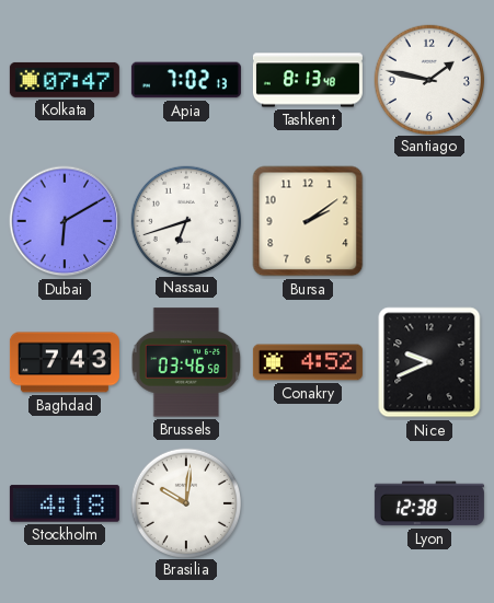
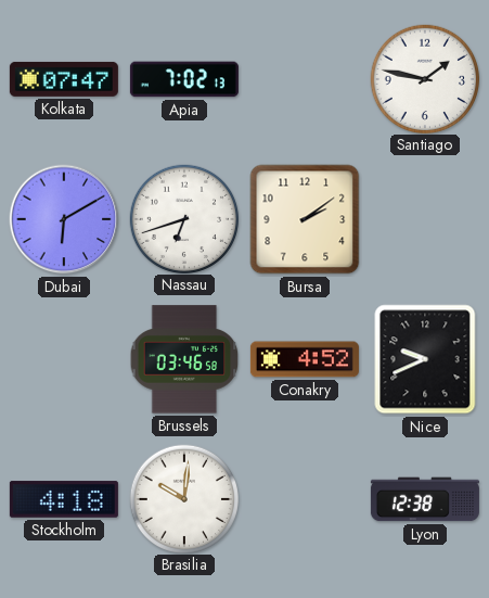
Tashkent: 8:13 -> none
Baghdad: 7:43 -> none
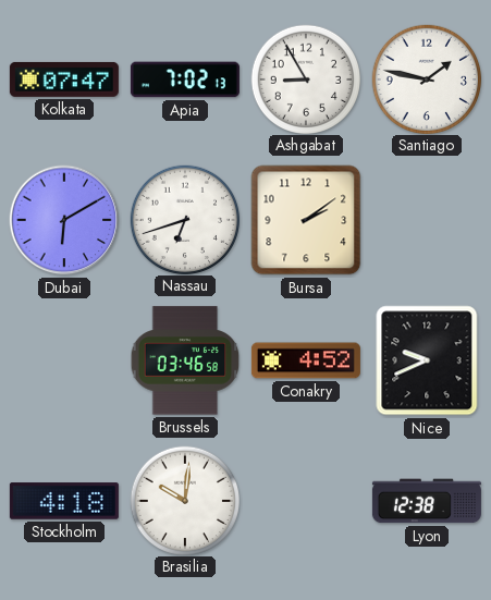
Ashgabat: none -> 8:55
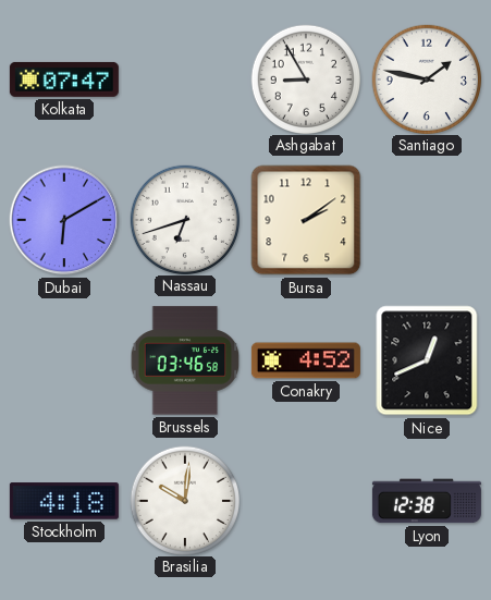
Apia: 7:02 -> none
Nice: 9:41 -> 12:41
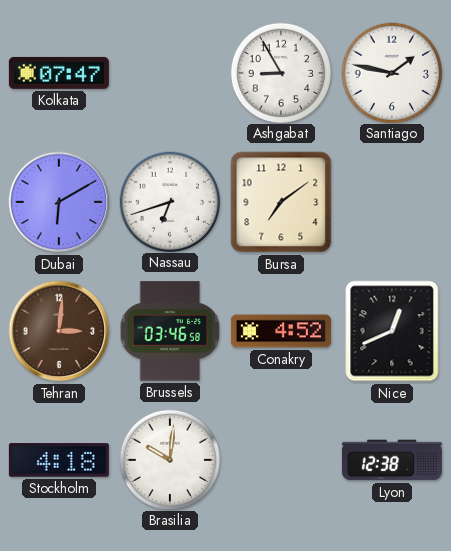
Bursa: 2:09 -> 7:09
Tehran: none -> 3:01
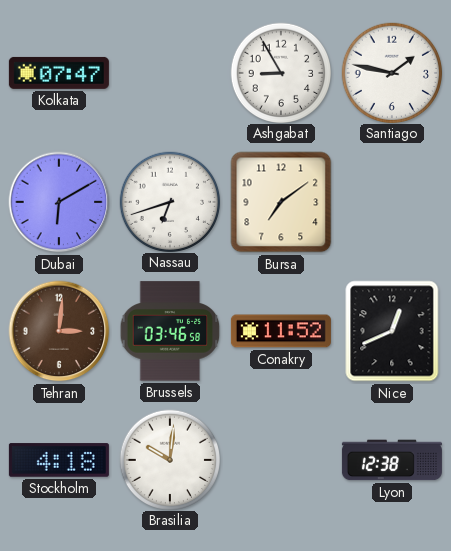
Conakry: 4:52 -> 11:52
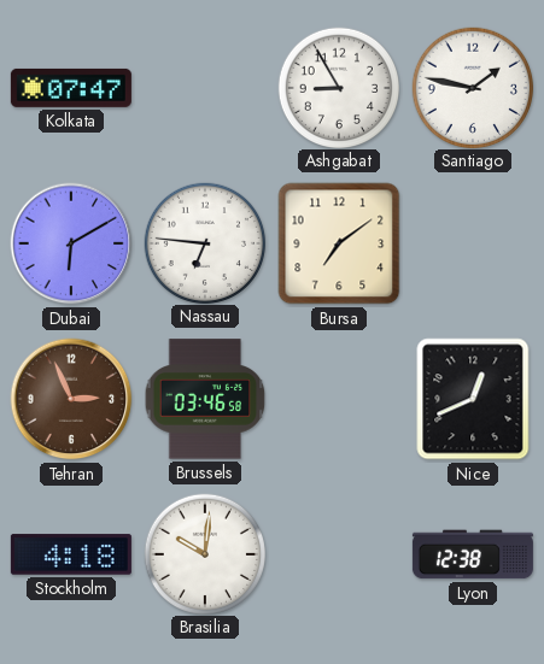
Nassau: 6:42 -> 6:46
Tehran: 3:01 -> 2:56
Conakry: 11:52 -> none
